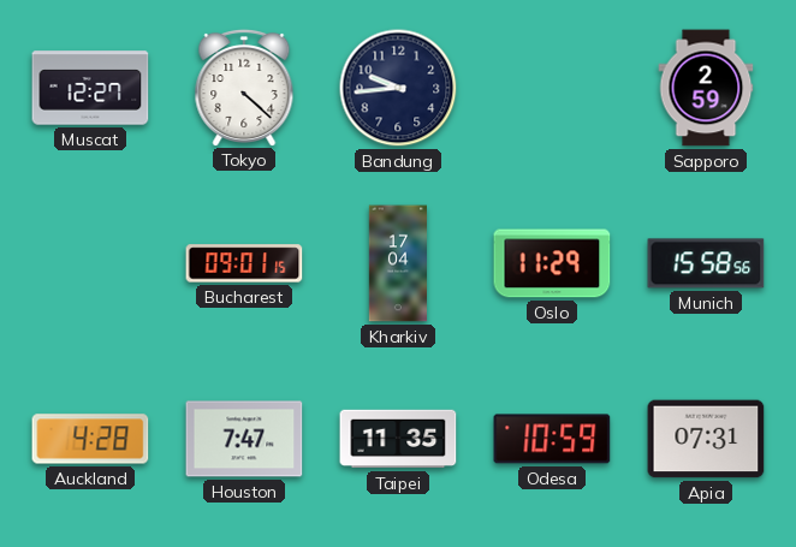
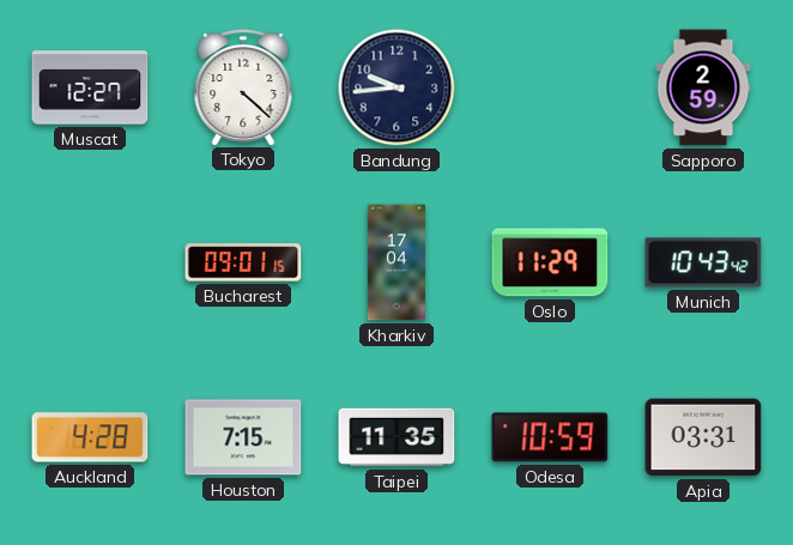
Munich: 15:58 -> 10:43
Houston: 7:47 -> 7:15
Apia: 07:31 -> 03:31
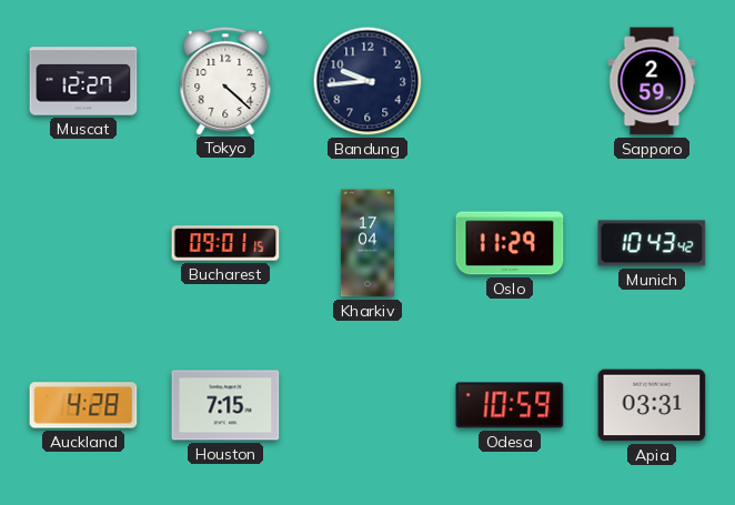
Taipei: 11:35 -> none
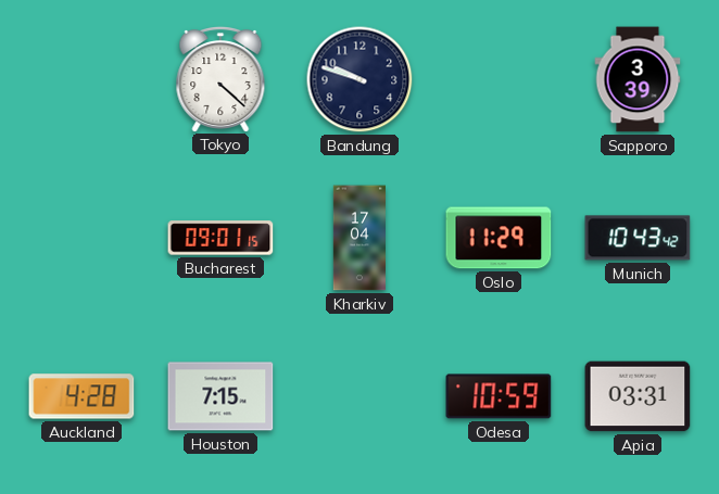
Muscat: 12:27 -> none
Bandung: 9:44 -> 9:48
Sapporo: 2:59 -> 3:39
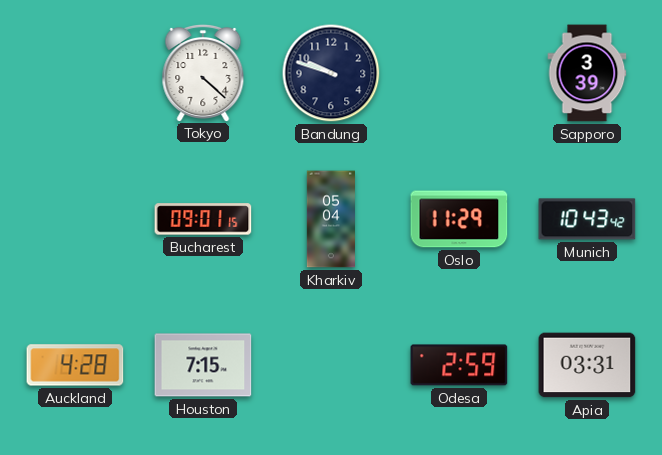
Kharkiv: 17:04 -> 05:04
Odesa: 10:59 -> 2:59
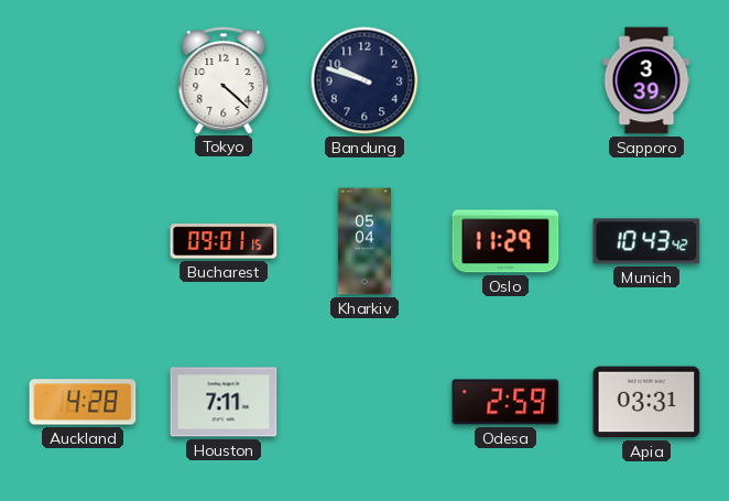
Houston: 7:15 -> 7:11
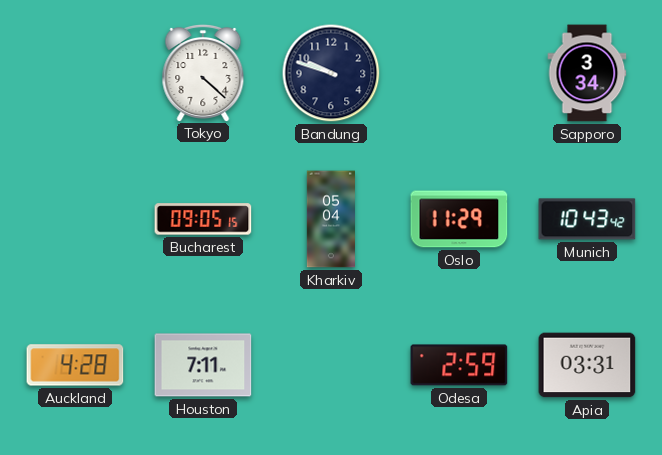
Sapporo: 3:39 -> 3:34
Bucharest: 09:01 -> 09:05
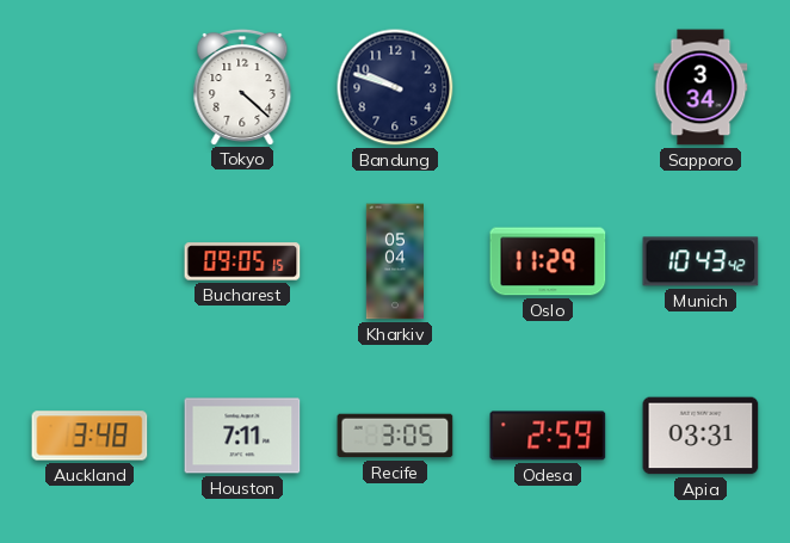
Auckland: 4:28 -> 3:48
Recife: none -> 3:05
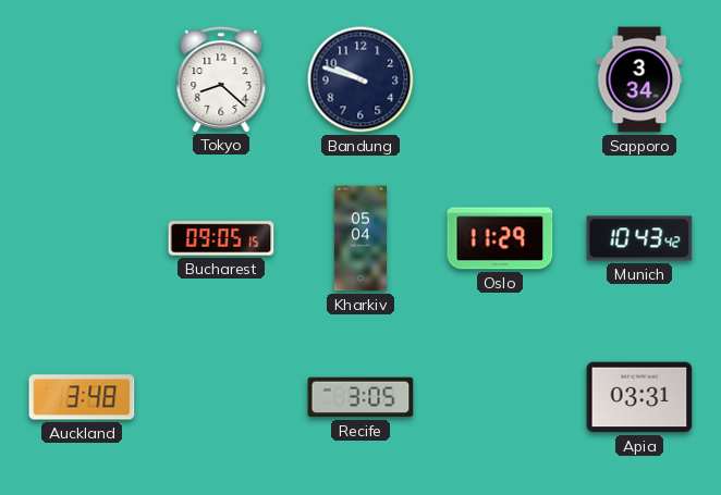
Tokyo: 4:22 -> 8:22
Houston: 7:11 -> none
Odesa: 2:59 -> none
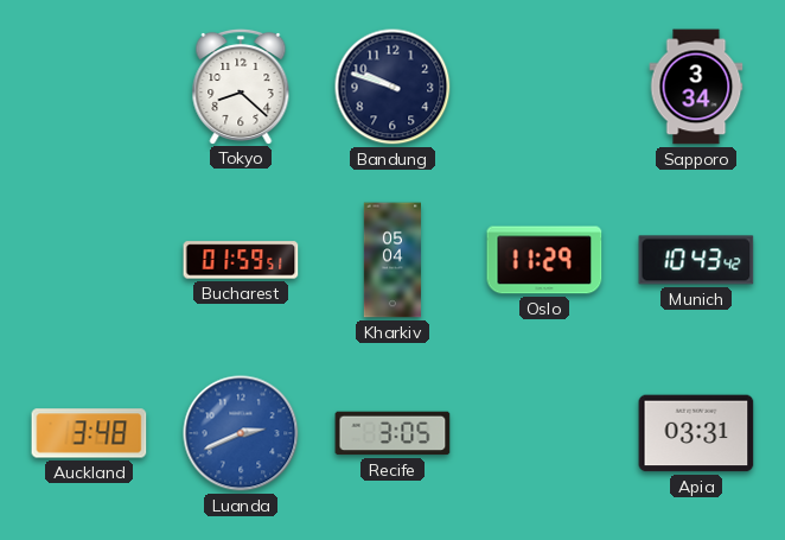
Bucharest: 09:05 -> 01:59
Luanda: none -> 2:41
